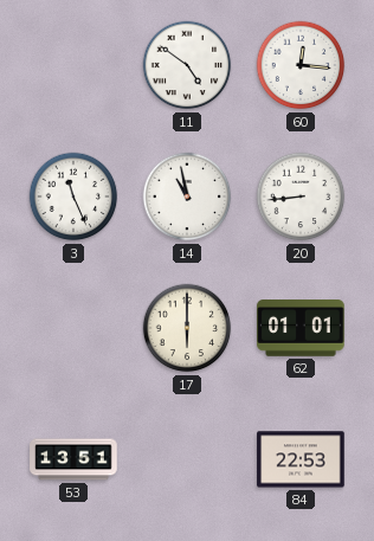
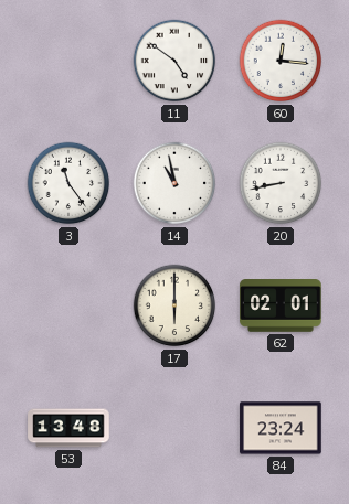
3: 11:26 -> 11:24
20: 8:44 -> 8:43
62: 01:01 -> 02:01
53: 13:51 -> 13:48
84: 22:53 -> 23:24
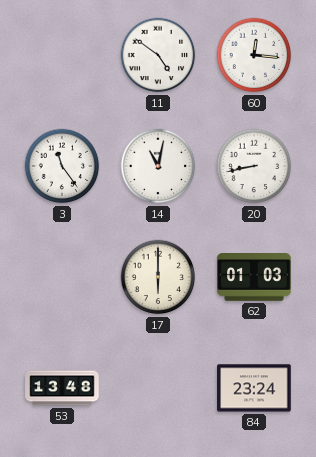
14: 10:58 -> 11:02
62: 02:01 -> 01:03
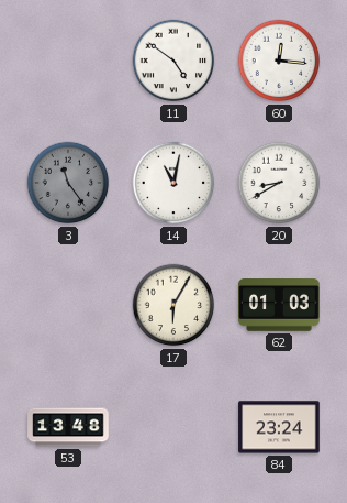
3 dial: white -> grey
20: 8:43 -> 8:40
17: 6:00 -> 6:05
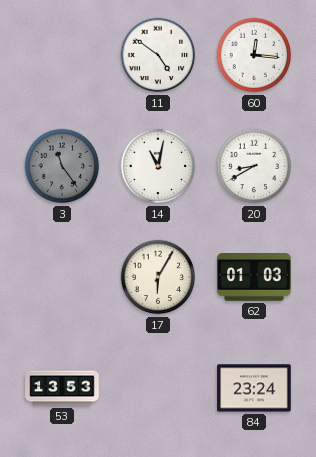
53: 13:48 -> 13:53
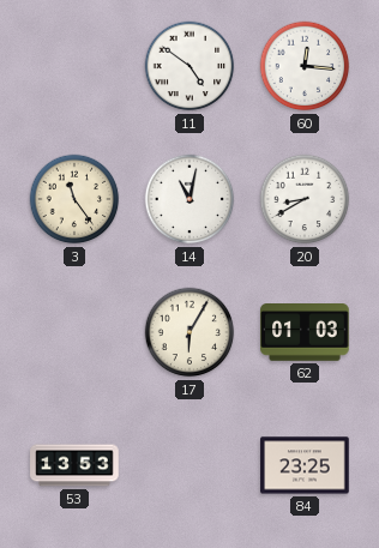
3 dial: grey -> cream
84: 23:24 -> 23:25
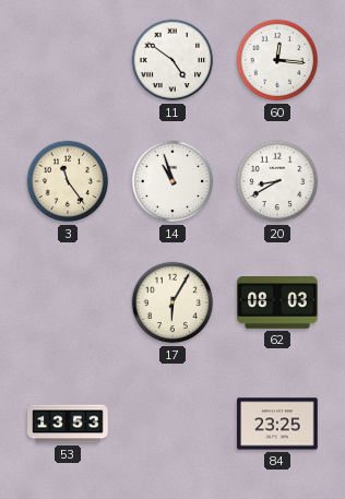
14: 11:02 -> 10:57
62: 01:03 -> 08:03
